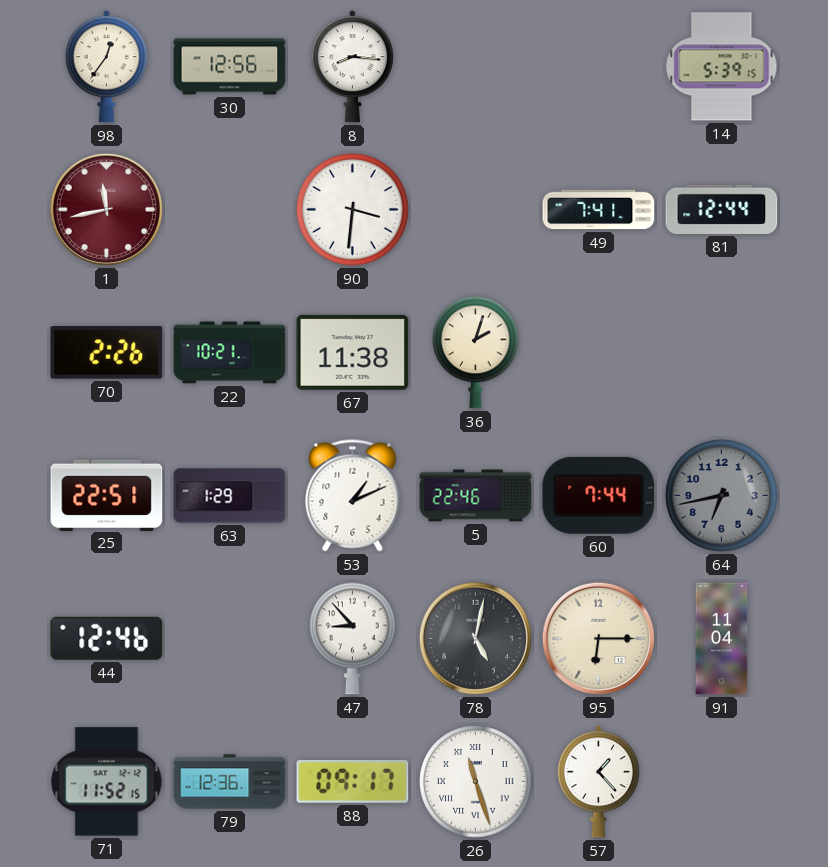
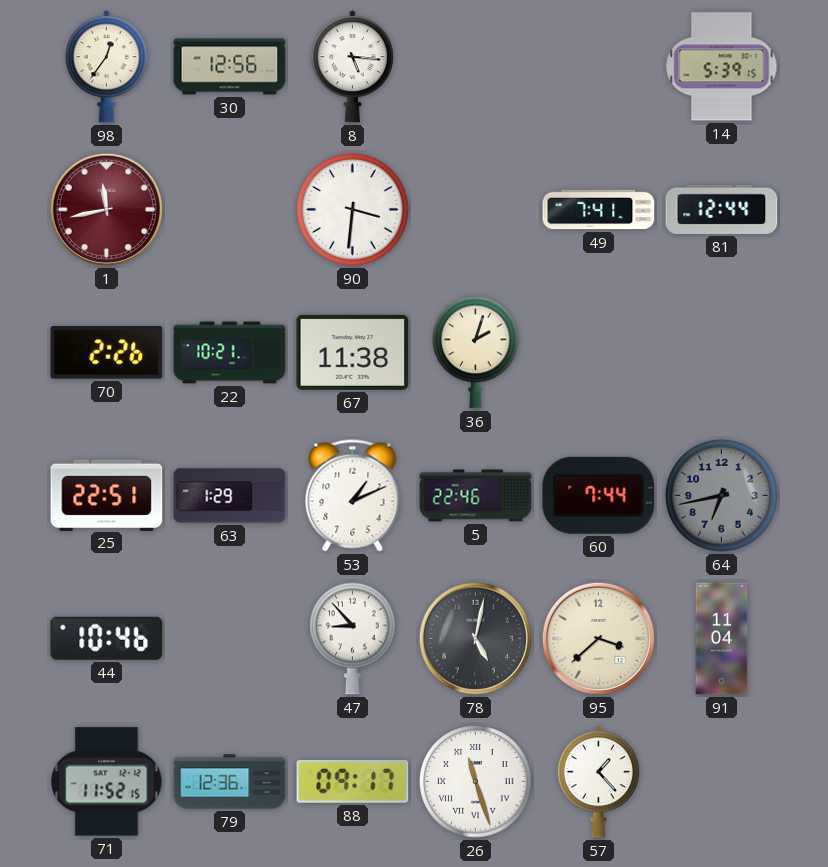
8: 8:16 -> 5:16
44: 12:46 -> 10:46
95: 6:15 -> 3:38
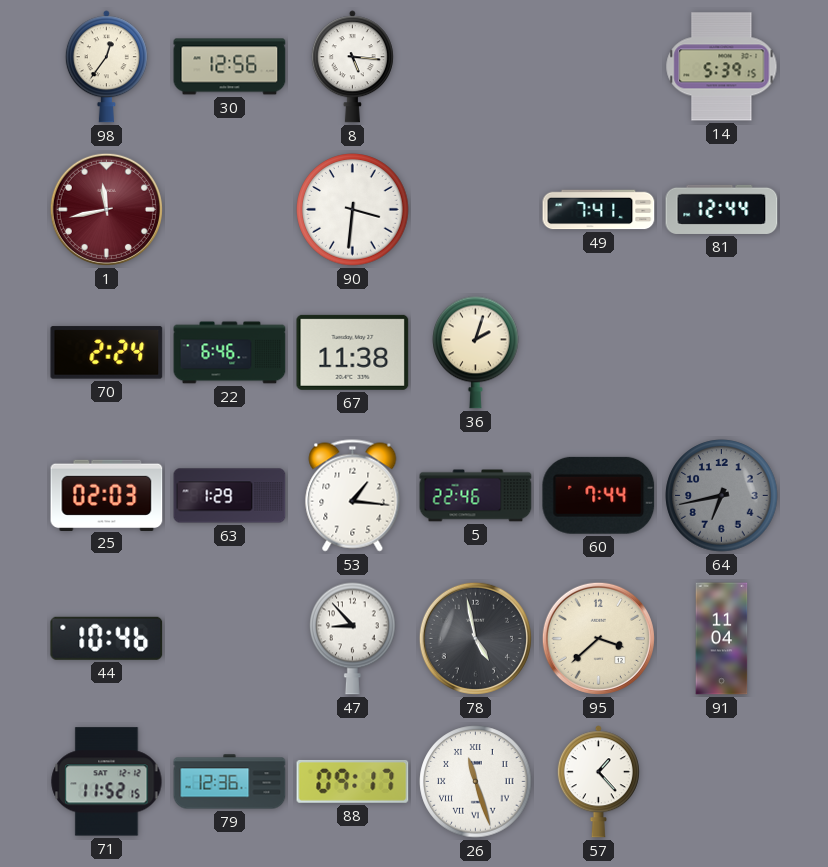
70: 2:26 -> 2:24
22: 10:21 -> 6:46
25: 22:51 -> 02:03
53: 1:11 -> 1:16
78: 5:02 -> 4:58
